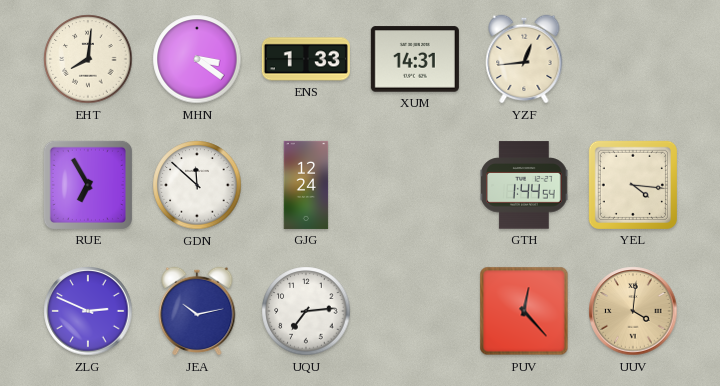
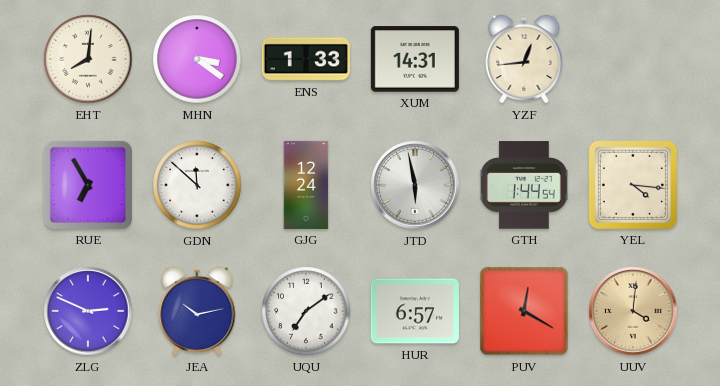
JTD: none -> 5:58
UQU: 7:14 -> 7:09
HUR: none -> 6:57
PUV: 12:23 -> 12:20
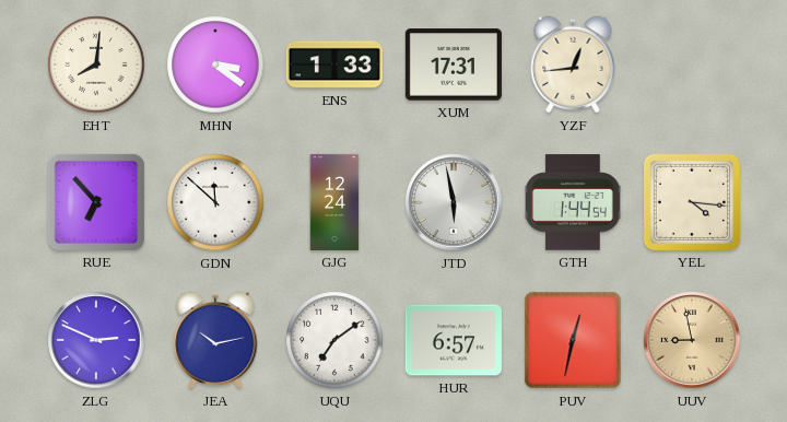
XUM: 14:31 -> 17:31
RUE: 6:55 -> 6:53
PUV: 12:20 -> 12:32
UUV: 4:01 -> 8:58
